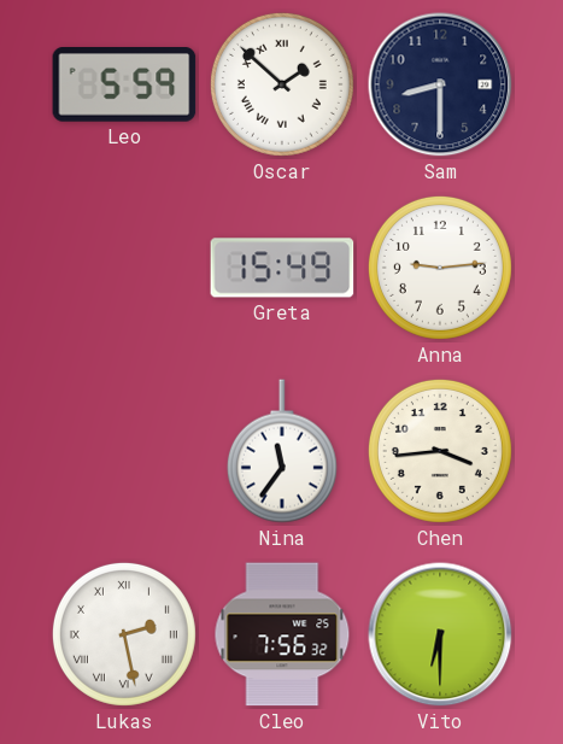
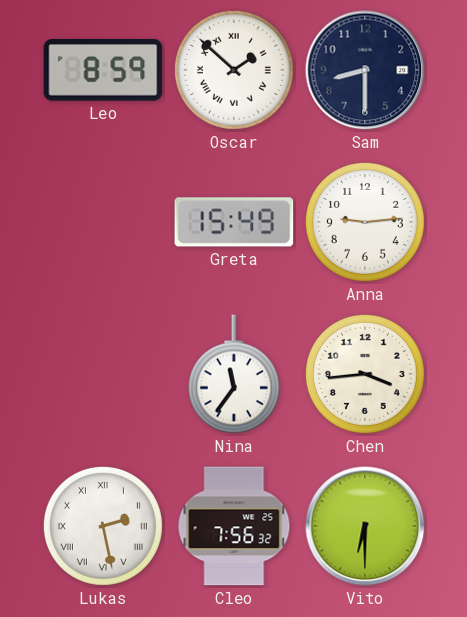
Leo: 5:59 -> 8:59
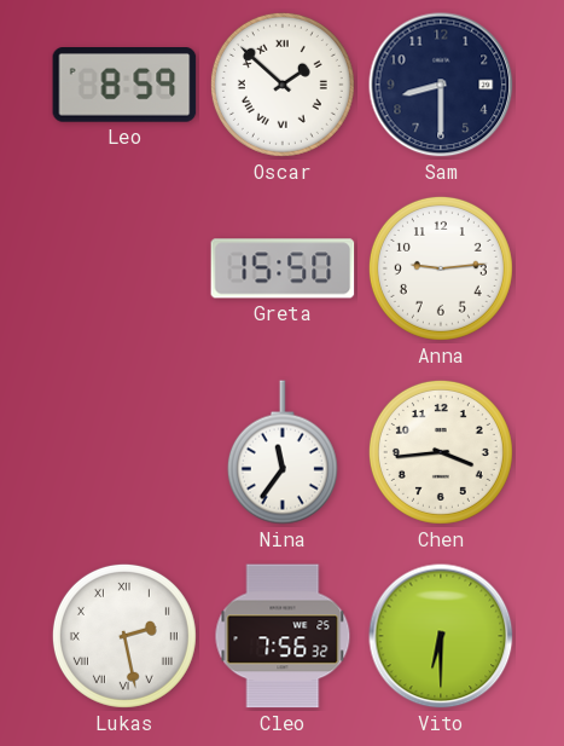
Greta: 15:49 -> 15:50
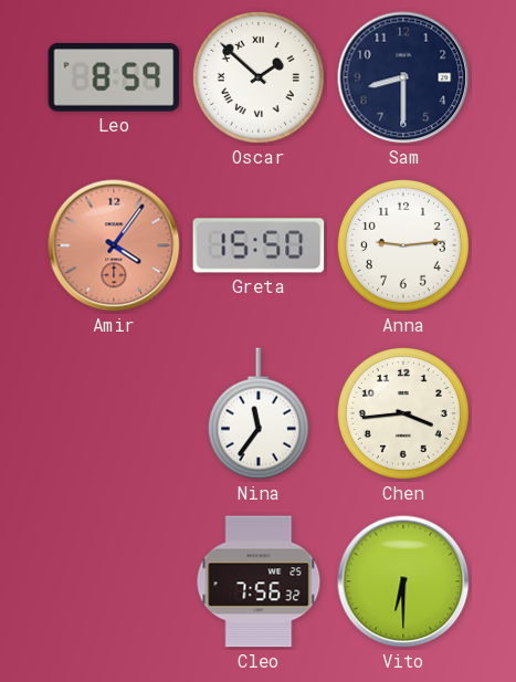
Amir: none -> 4:06
Lukas: 2:28 -> none
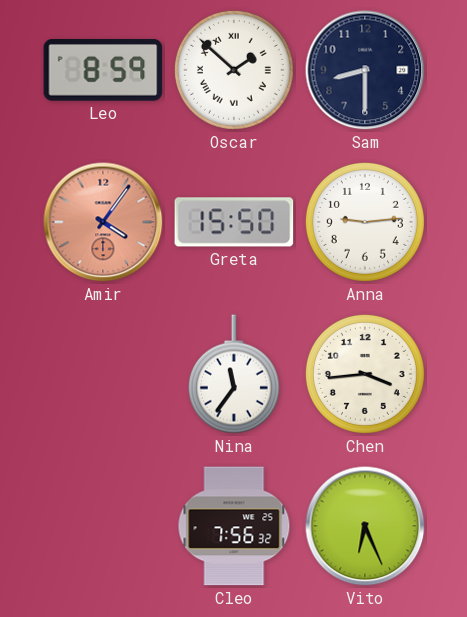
Vito: 6:30 -> 6:26
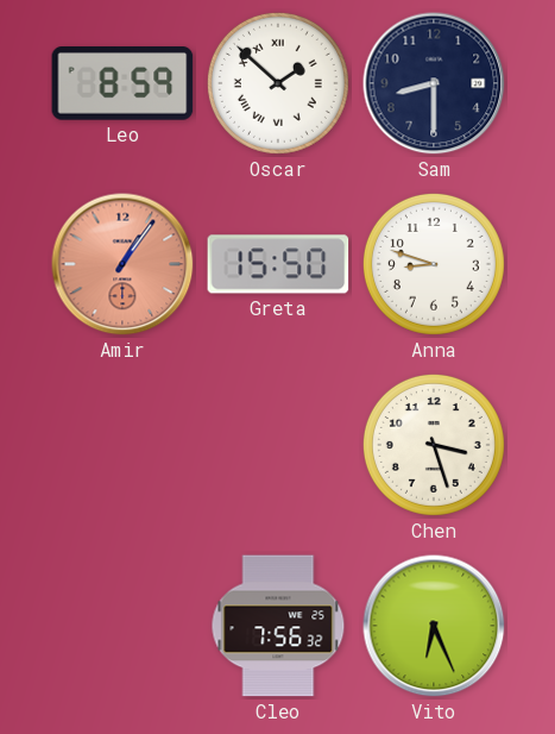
Amir: 4:06 -> 1:06
Anna: 9:14 -> 8:48
Nina: 11:36 -> none
Chen: 3:44 -> 3:27
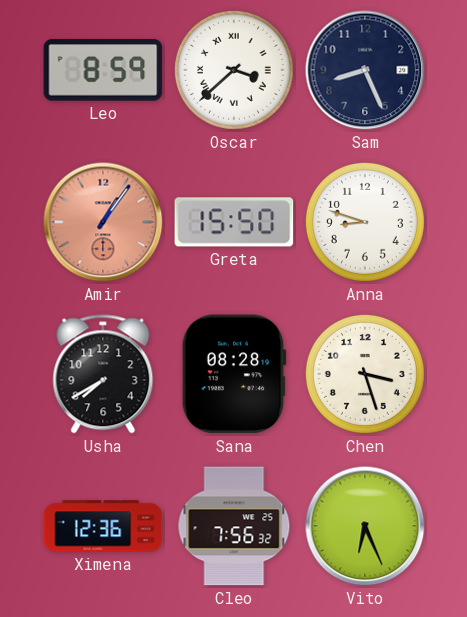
Oscar: 1:52 -> 3:38
Sam: 8:30 -> 8:26
Usha: none -> 7:40
Sana: none -> 08:28
Ximena: none -> 12:36
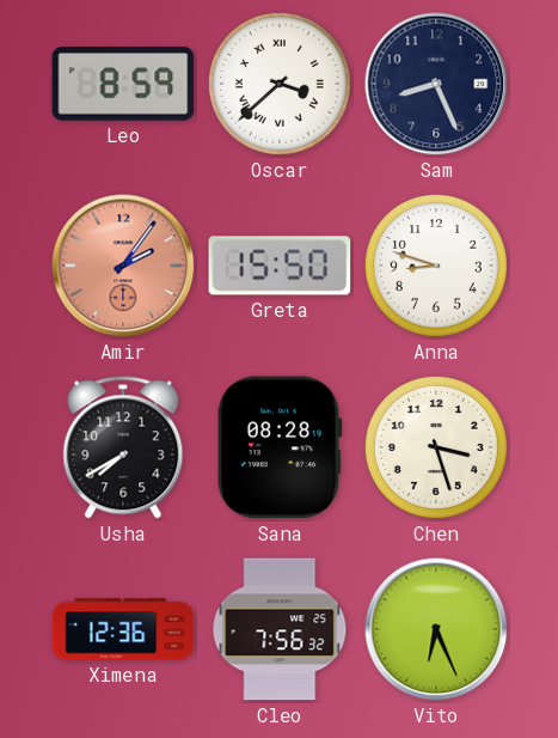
Amir: 1:06 -> 2:06
